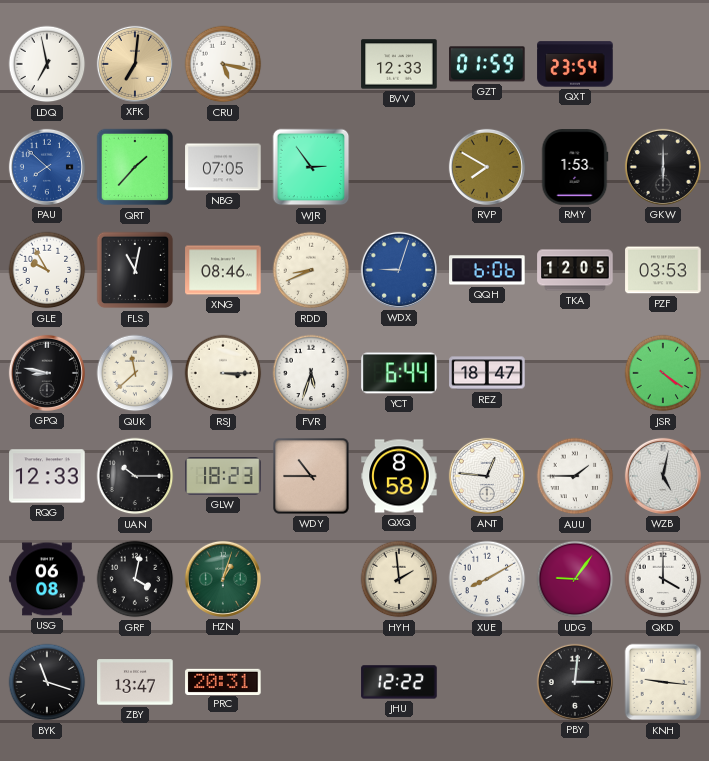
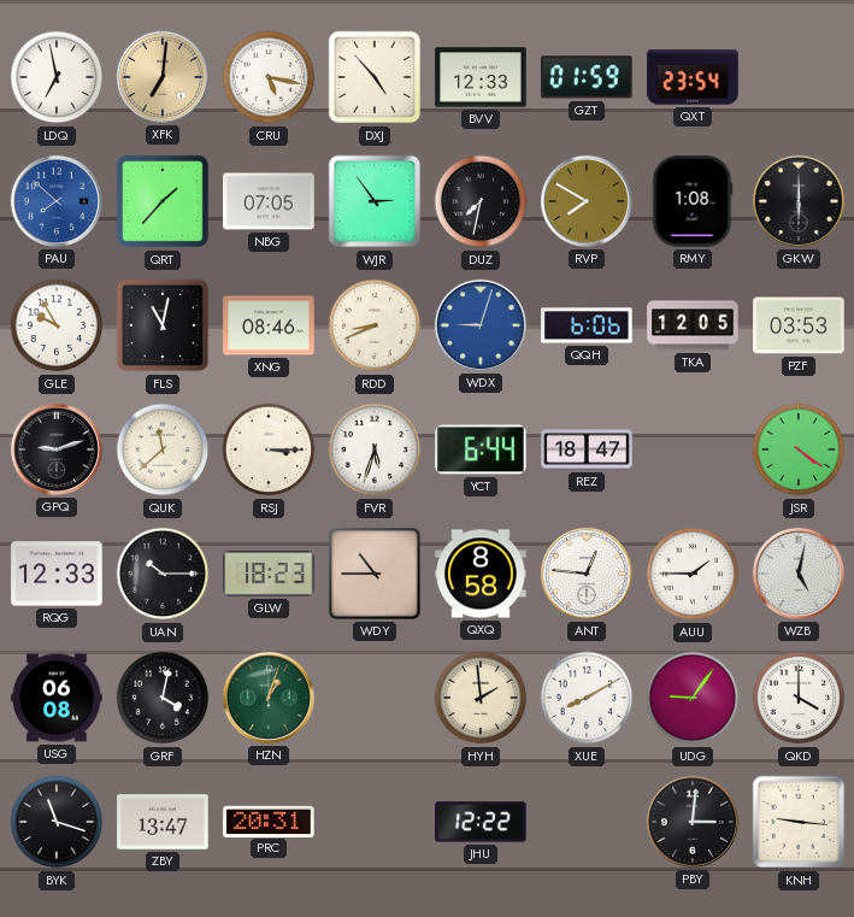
DXJ: none -> 4:53
DUZ: none -> 7:32
RMY: 1:53 -> 1:08
GPQ: 8:47 -> 9:12
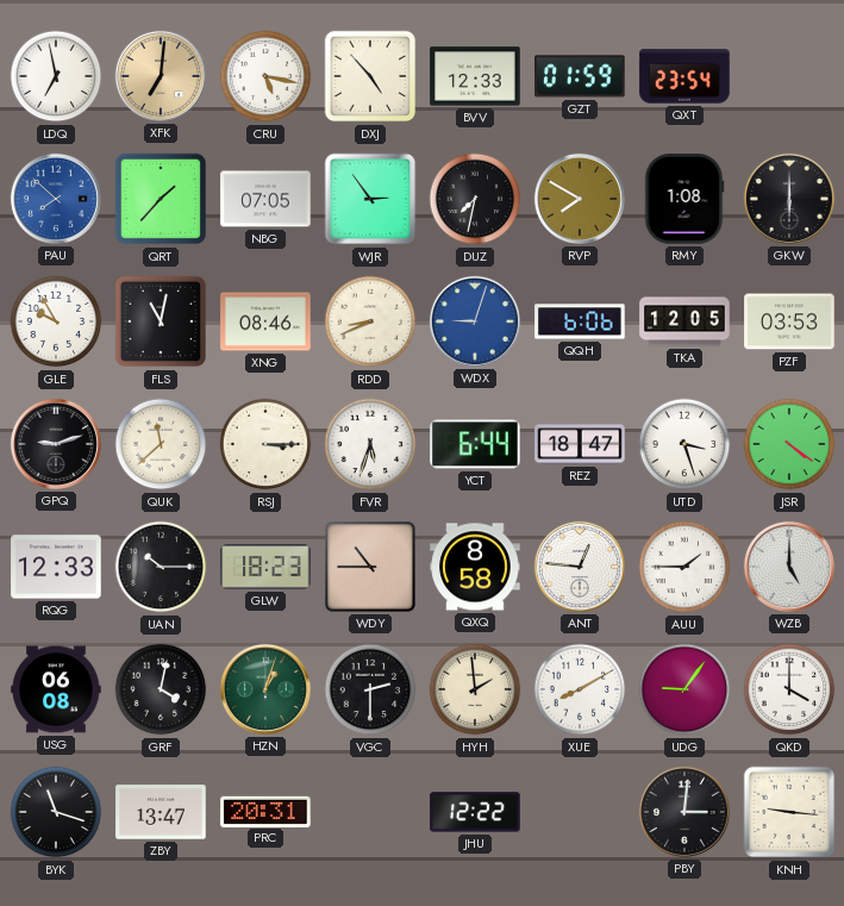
UTD: none -> 3:27
WZB: 5:02 -> 5:00
VGC: none -> 2:30
